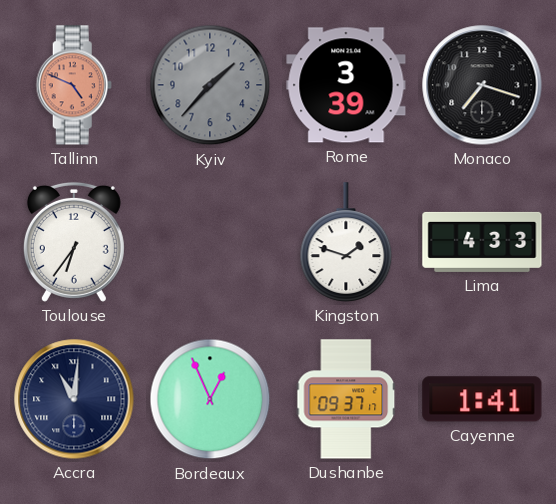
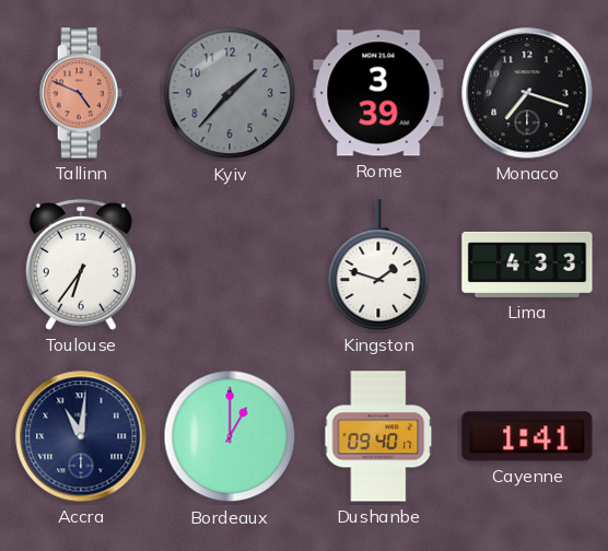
Bordeaux: 12:56 -> 1:00
Dushanbe: 09:37 -> 09:40
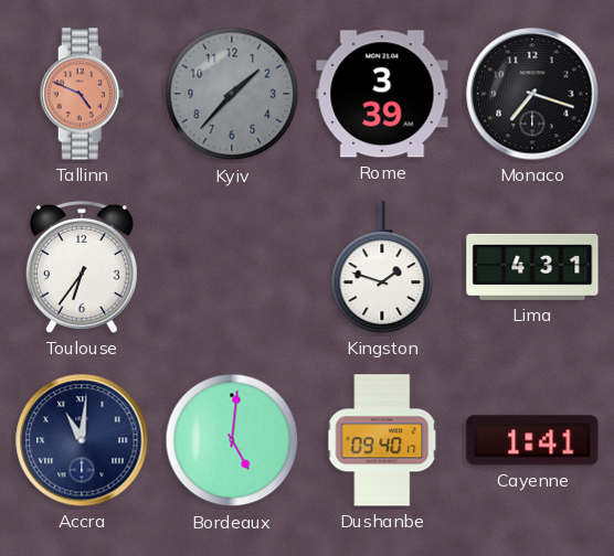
Lima: 4:33 -> 4:31
Bordeaux: 1:00 -> 5:01
